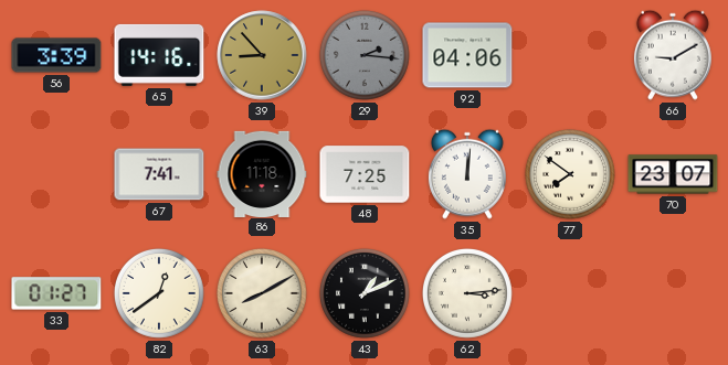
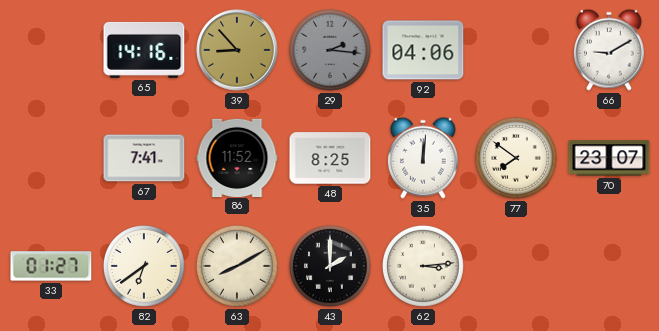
56: 3:39 -> none
86: 11:18 -> 11:52
48: 7:25 -> 8:25
82: 12:39 -> 6:39
43: 1:11 -> 2:00
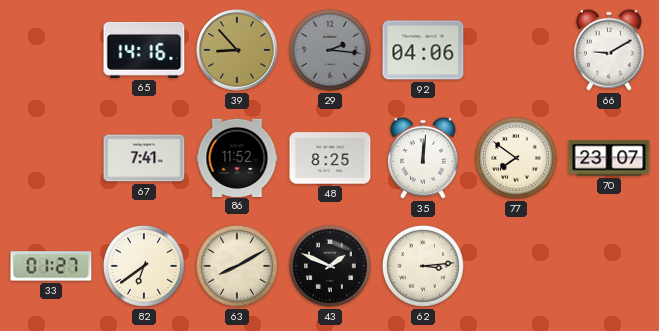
43: 2:00 -> 1:49
